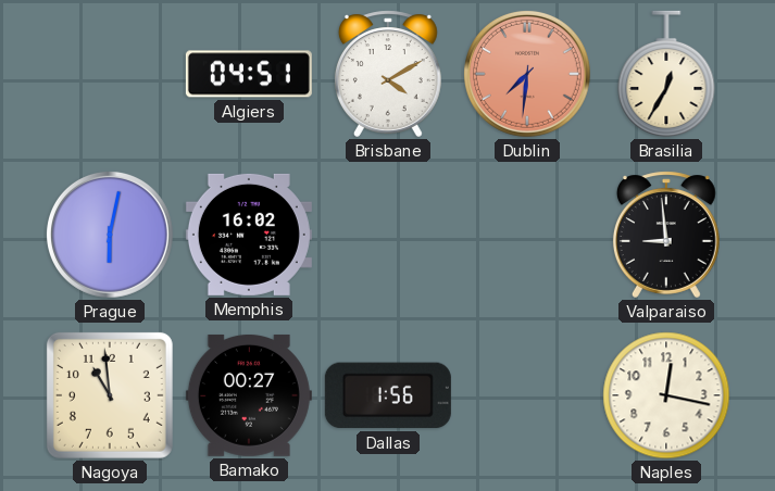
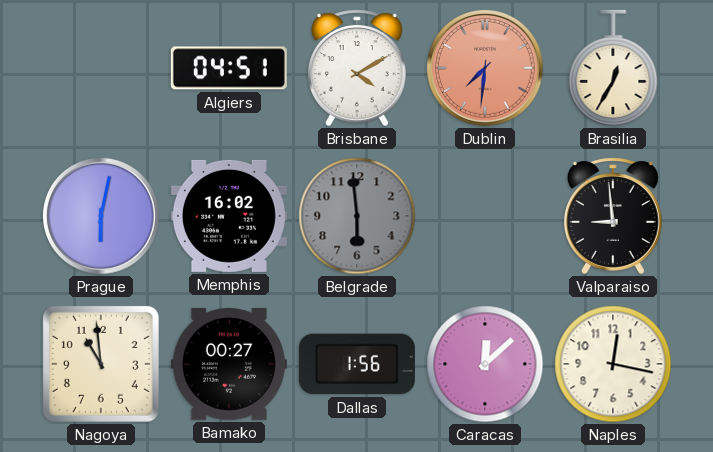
Belgrade: none -> 5:59
Caracas: none -> 12:08
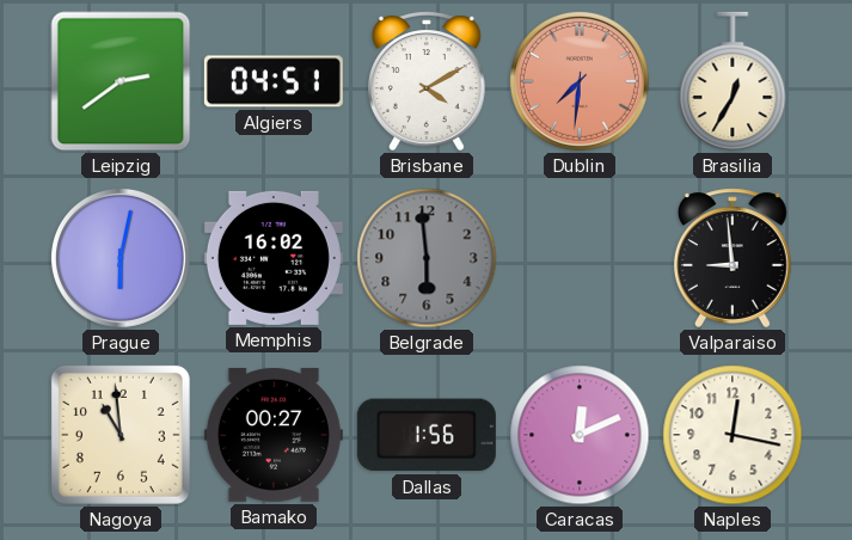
Leipzig: none -> 2:39
Caracas: 12:08 -> 12:11
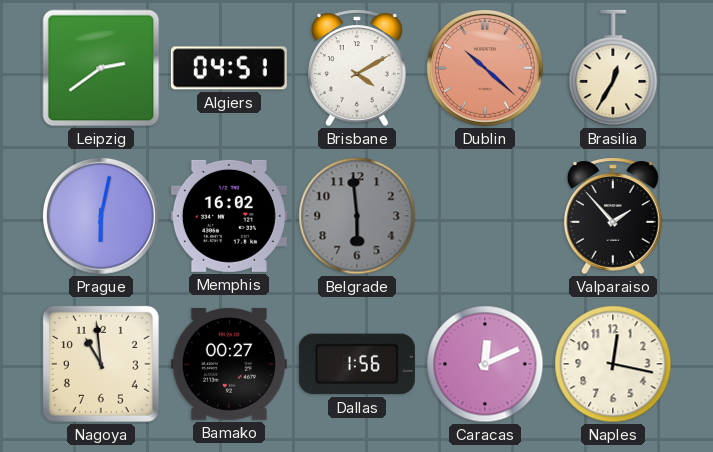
Dublin: 7:31 -> 10:22
Valparaiso: 8:59 -> 1:53
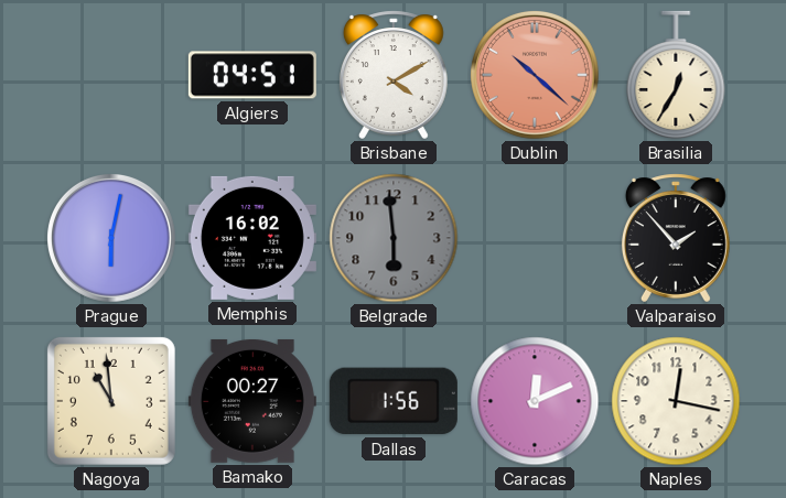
Leipzig: 2:39 -> none
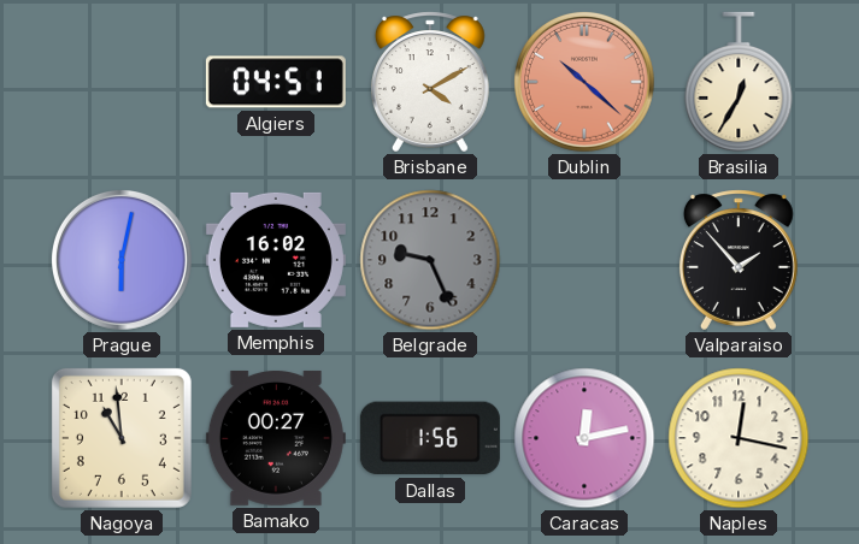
Belgrade: 5:59 -> 9:26
Caracas: 12:11 -> 12:13
